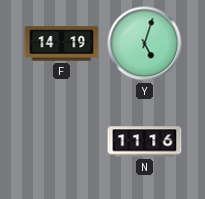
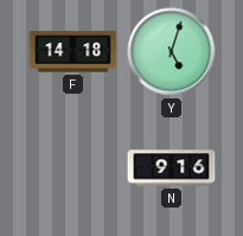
F: 14:19 -> 14:18
N: 11:16 -> 9:16
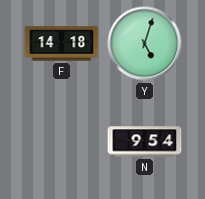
N: 9:16 -> 9:54
